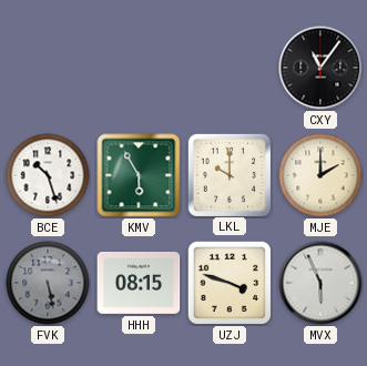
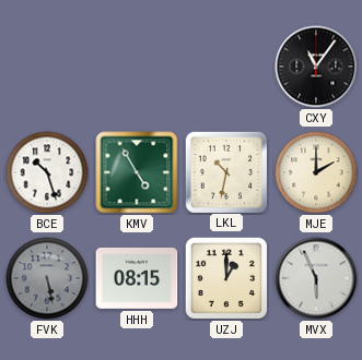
KMV: 5:55 -> 4:55
LKL: 10:00 -> 10:32
UZJ: 3:48 -> 1:00
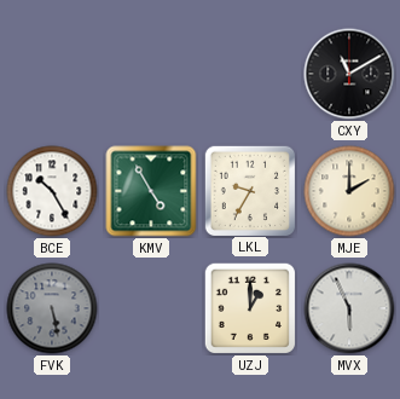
CXY: 11:06 -> 11:10
BCE: 10:27 -> 10:25
LKL: 10:32 -> 9:35
HHH: 08:15 -> none
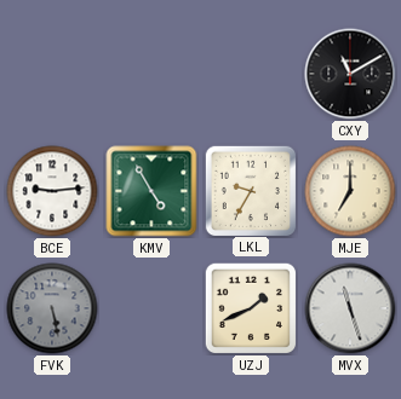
BCE: 10:25 -> 9:14
MJE: 2:00 -> 7:00
UZJ: 1:00 -> 1:41
MVX: 5:56 -> 11:27
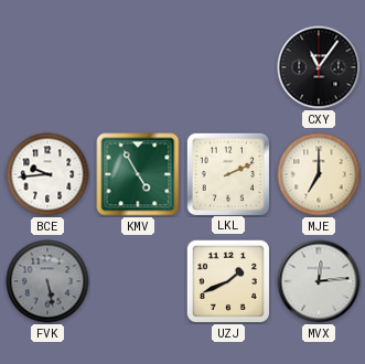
CXY: 11:10 -> 11:06
BCE: 9:14 -> 9:44
LKL: 9:35 -> 2:11
MVX: 11:27 -> 12:14
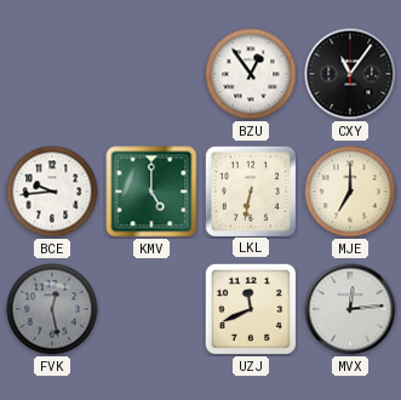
BZU: none -> 12:54
KMV: 4:55 -> 5:00
LKL: 2:11 -> 6:32
FVK: 5:28 -> 12:28
UZJ: 1:41 -> 11:41
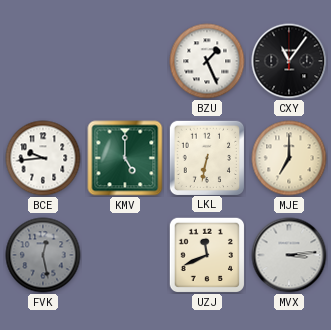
BZU: 12:54 -> 1:26
MVX: 12:14 -> 3:14
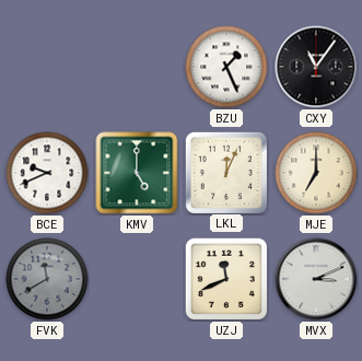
BCE: 9:44 -> 9:41
LKL: 6:32 -> 12:04
FVK: 12:28 -> 11:40
MVX: 3:14 -> 3:11
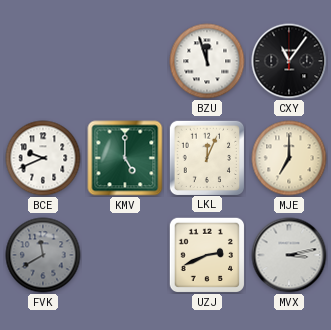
BZU: 1:26 -> 11:57
UZJ: 11:41 -> 2:41
MVX: 3:11 -> 3:13
